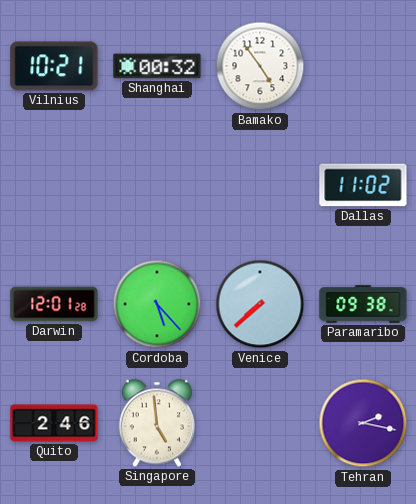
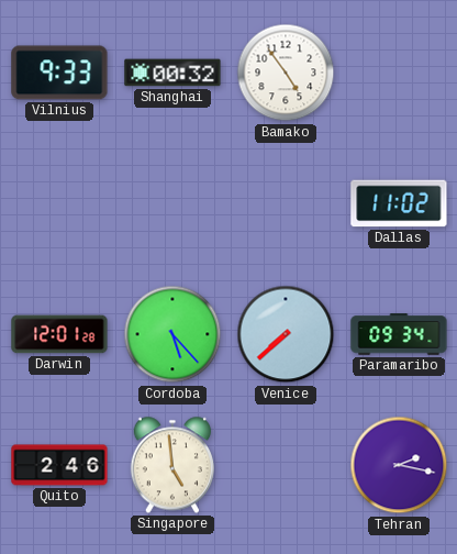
Vilnius: 10:21 -> 9:33
Paramaribo: 09:38 -> 09:34
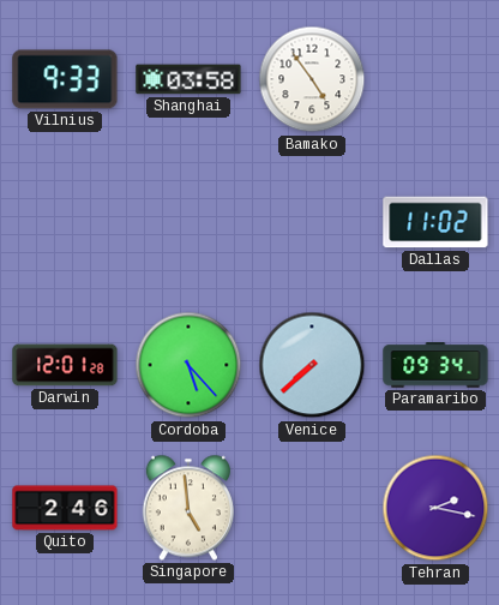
Shanghai: 00:32 -> 03:58
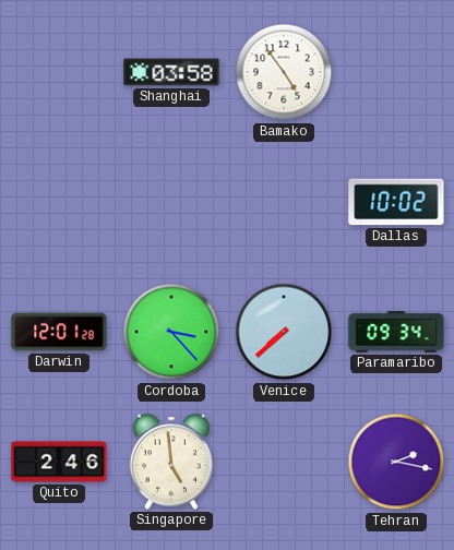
Vilnius: 9:33 -> none
Dallas: 11:02 -> 10:02
Cordoba: 5:23 -> 3:23
